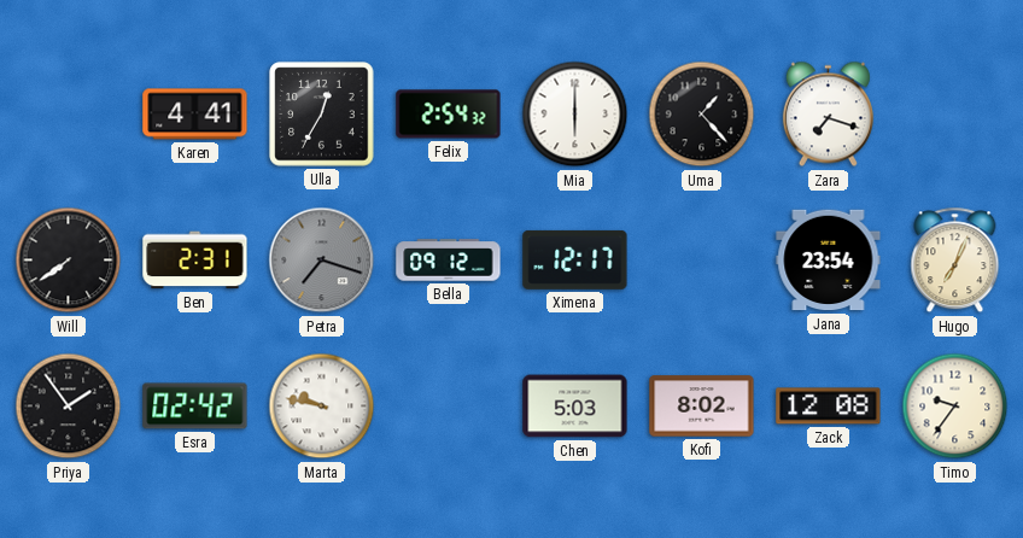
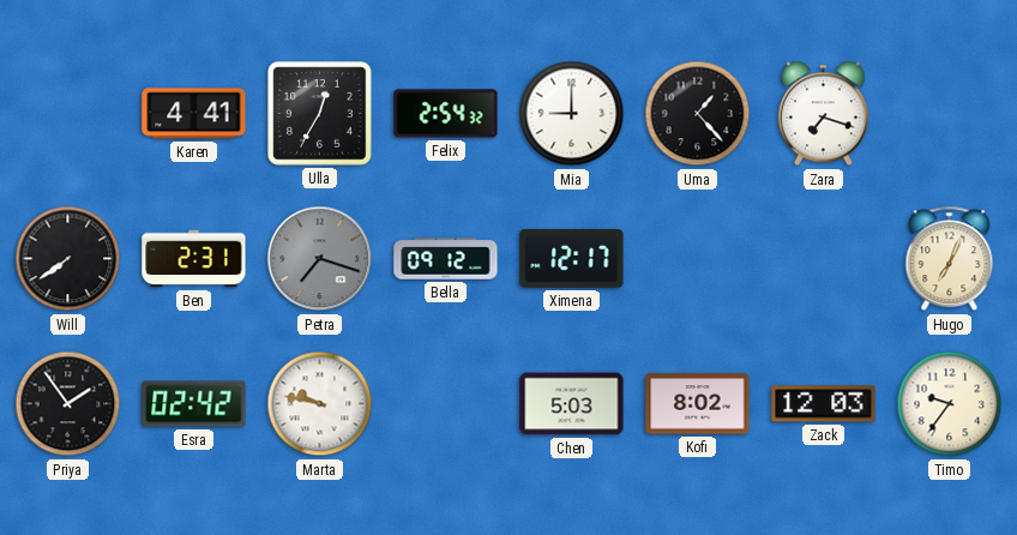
Mia: 6:00 -> 9:00
Jana: 23:54 -> none
Zack: 12:08 -> 12:03
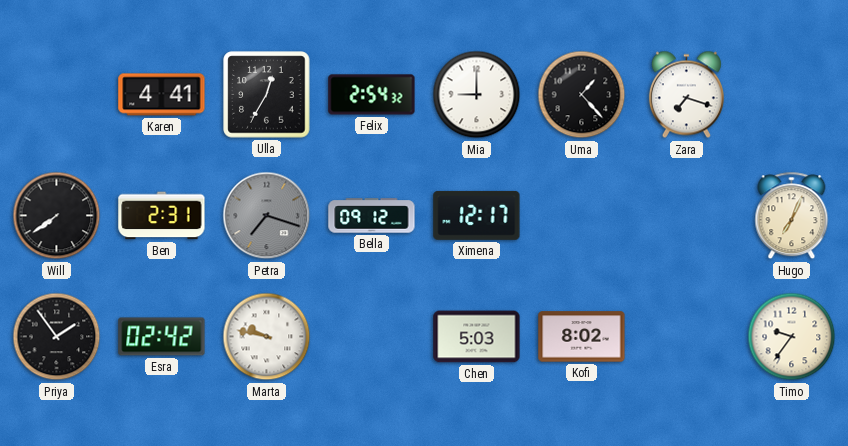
Zack: 12:03 -> none
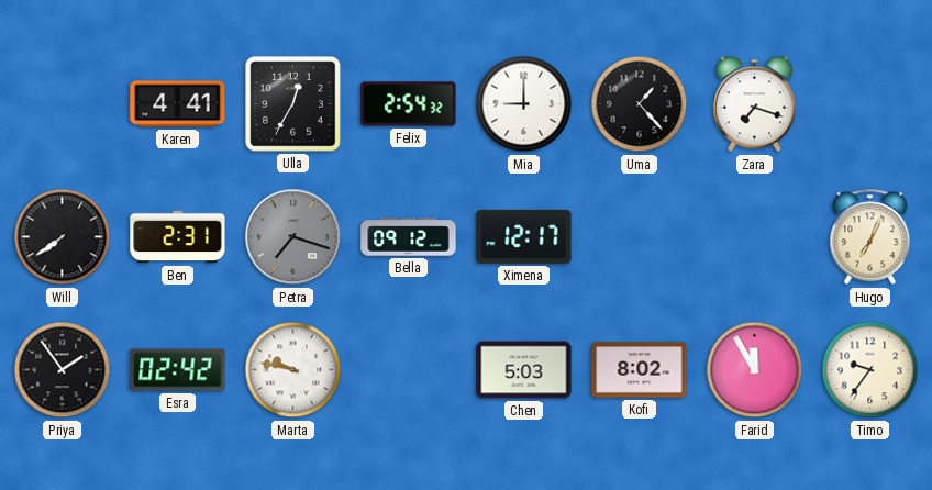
Farid: none -> 11:55
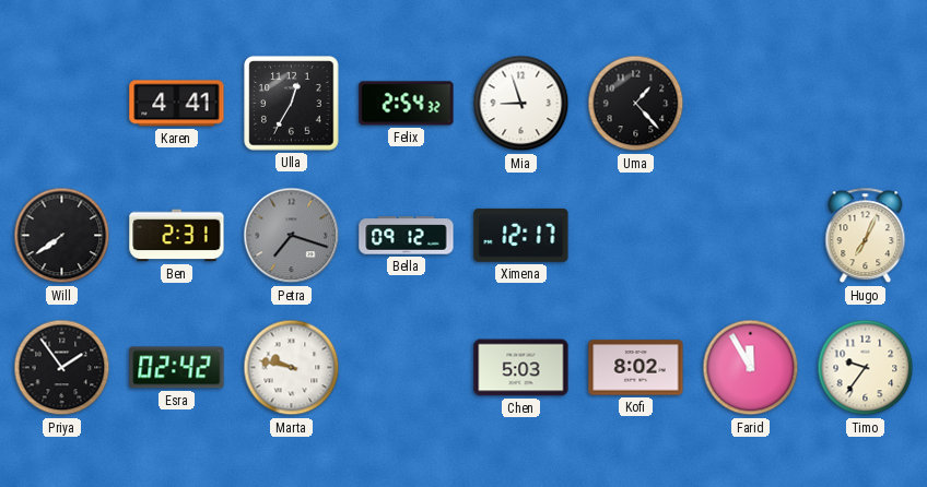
Mia: 9:00 -> 8:57
Zara: 7:18 -> none
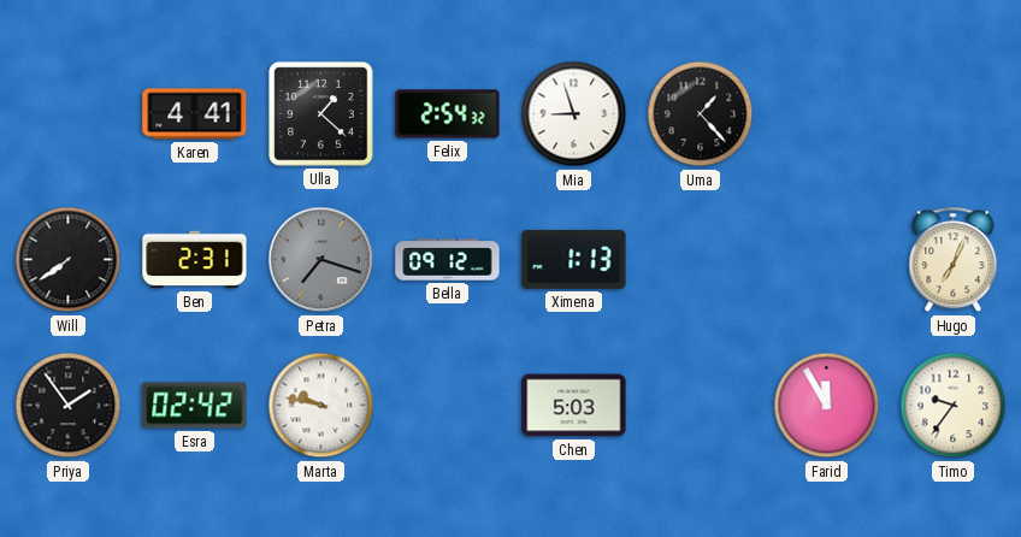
Ulla: 12:35 -> 1:22
Ximena: 12:17 -> 1:13
Kofi: 8:02 -> none
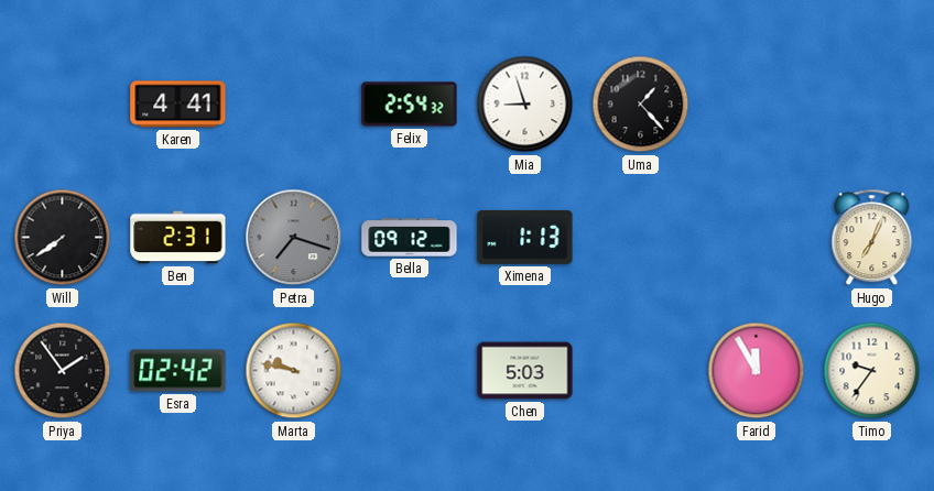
Ulla: 1:22 -> none
